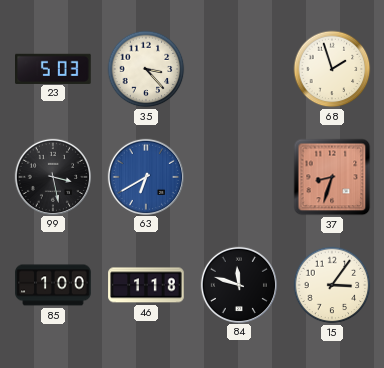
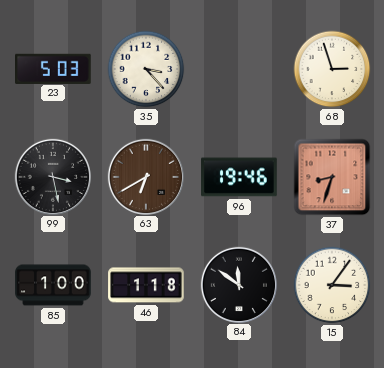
68: 1:57 -> 2:57
63 dial: blue -> brown
96: none -> 19:46
84: 11:48 -> 11:51
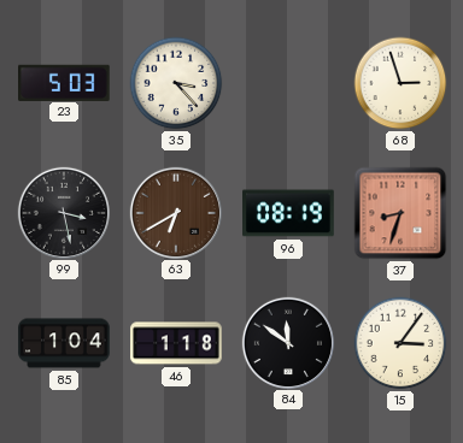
96: 19:46 -> 08:19
85: 1:00 -> 1:04
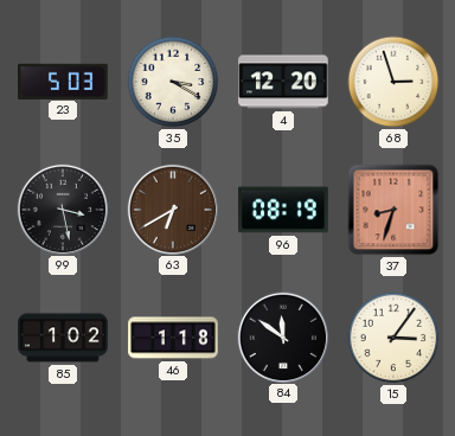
35: 3:23 -> 3:20
4: none -> 12:20
85: 1:04 -> 1:02
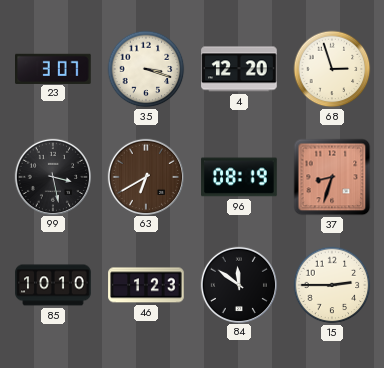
23: 5:03 -> 3:07
35: 3:20 -> 3:18
85: 1:02 -> 10:10
46: 1:18 -> 1:23
15: 3:06 -> 2:45
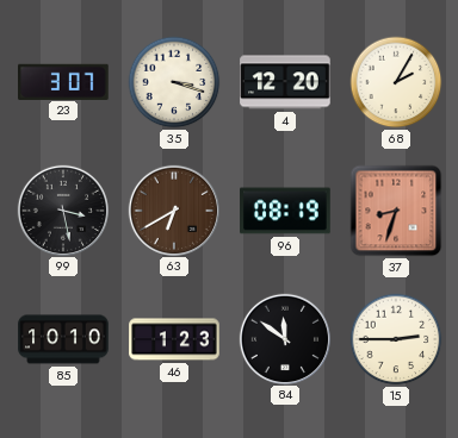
68: 2:57 -> 2:05
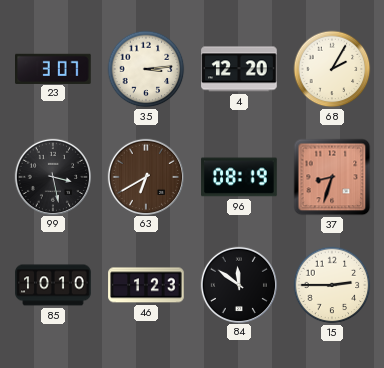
35: 3:18 -> 3:14
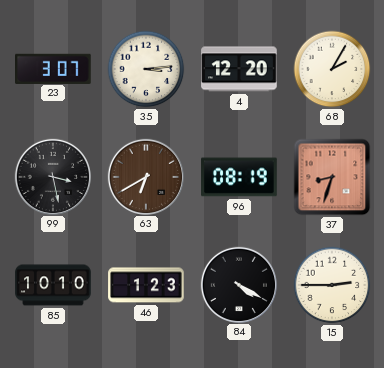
84: 11:51 -> 4:20
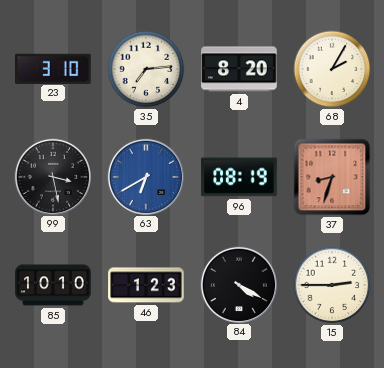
23: 3:07 -> 3:10
35: 3:14 -> 7:14
4: 12:20 -> 8:20
63 dial: brown -> blue
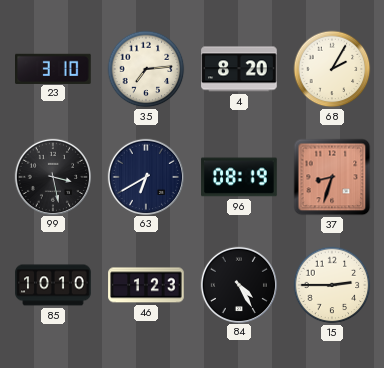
63 dial: blue -> navy
84: 4:20 -> 4:25
